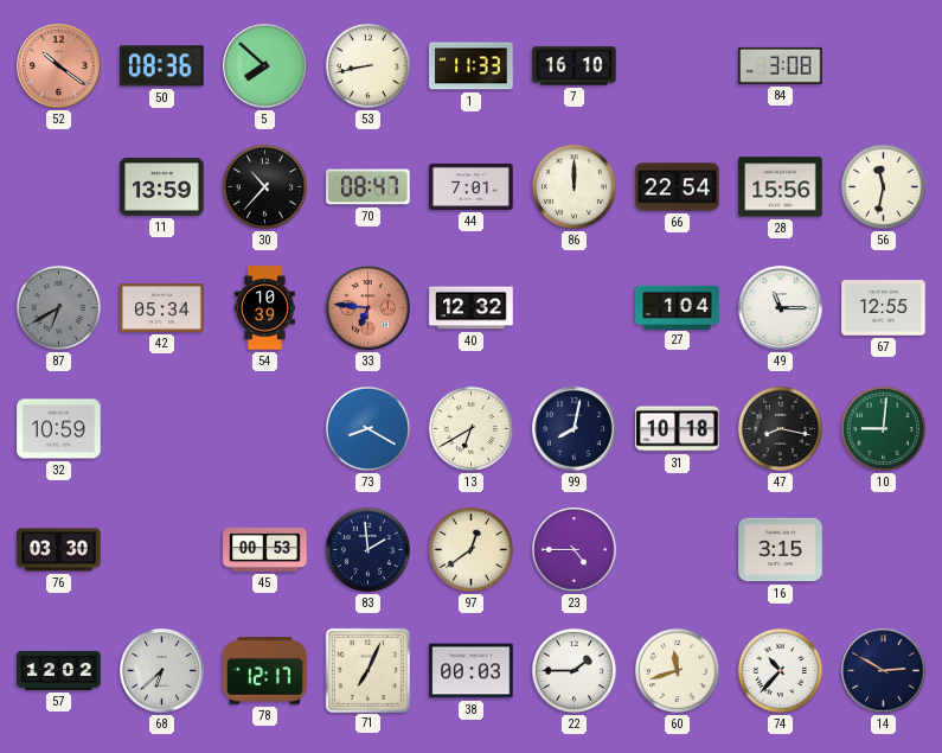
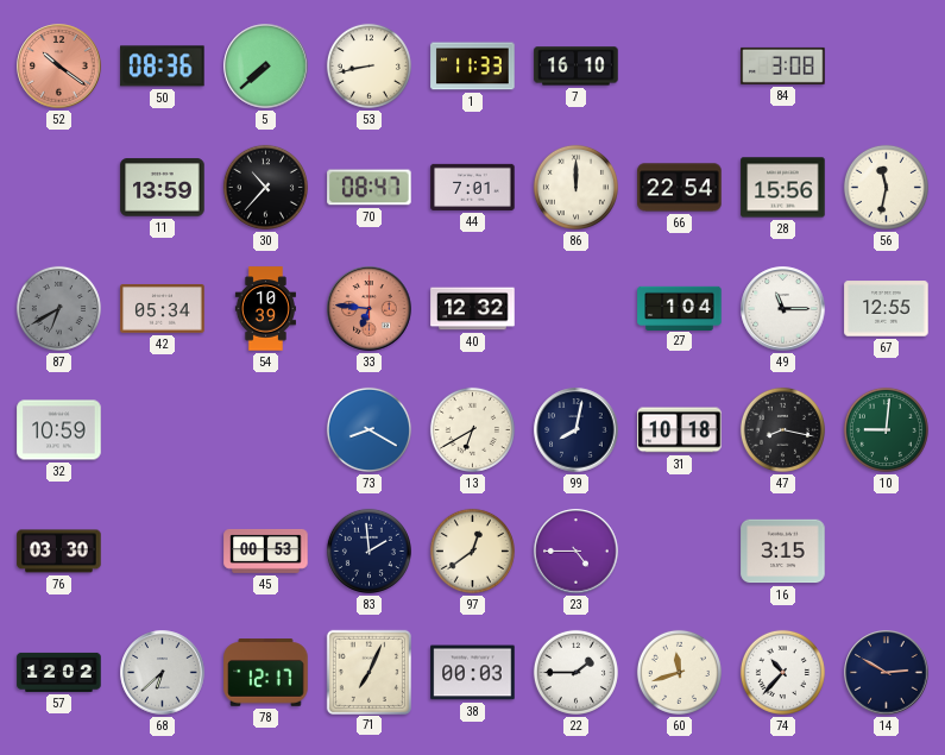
5: 7:52 -> 7:38
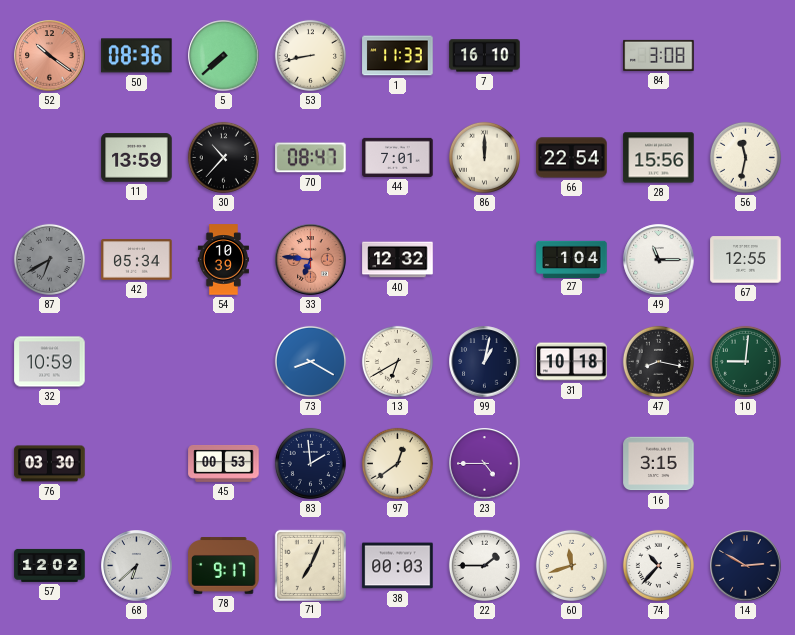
99: 8:02 -> 1:02
78: 12:17 -> 9:17
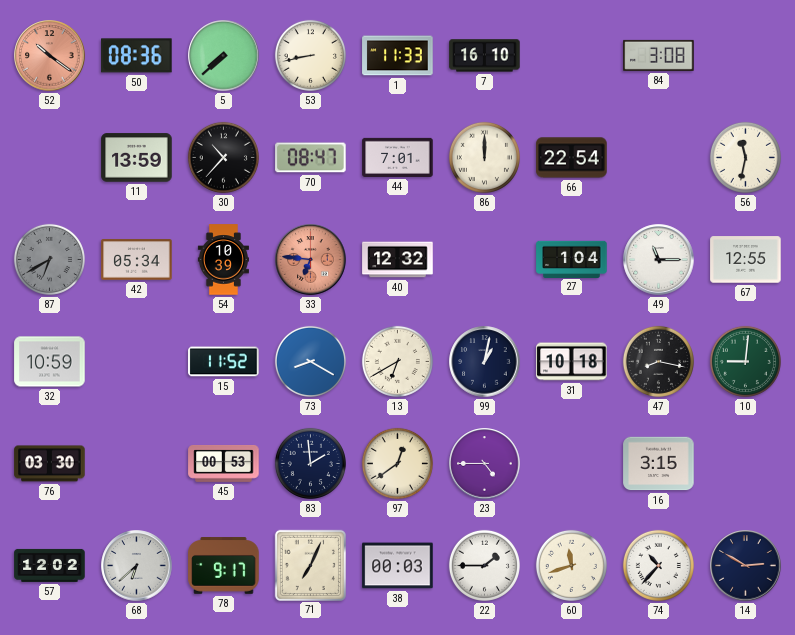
28: 15:56 -> none
15: none -> 11:52
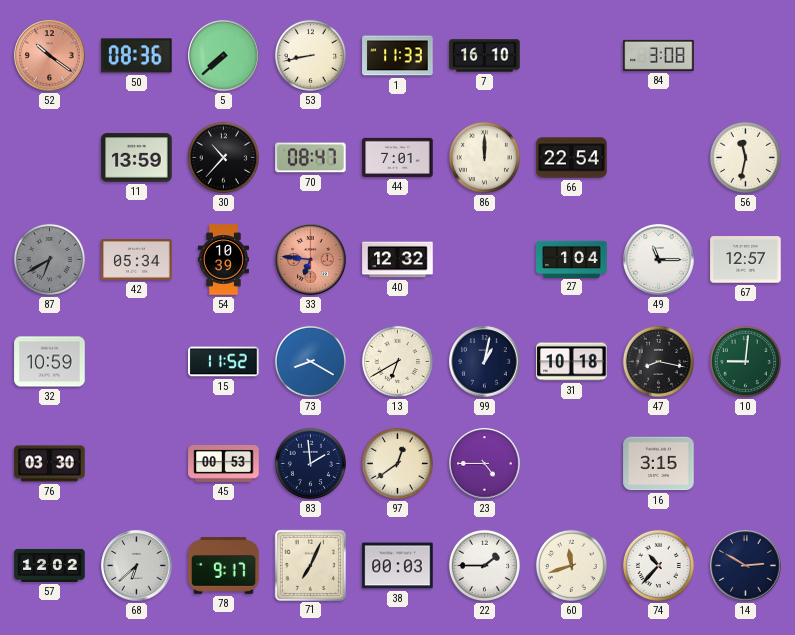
67: 12:55 -> 12:57
